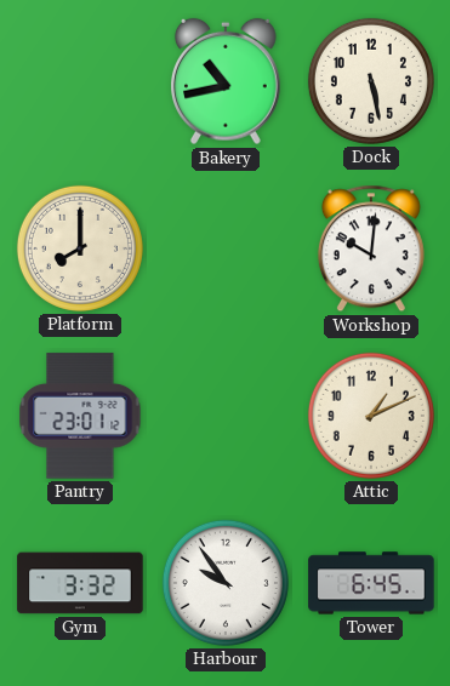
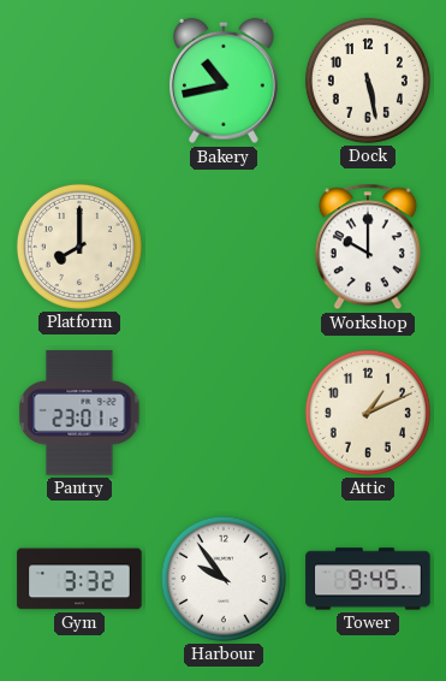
Workshop: 10:01 -> 10:00
Tower: 6:45 -> 9:45
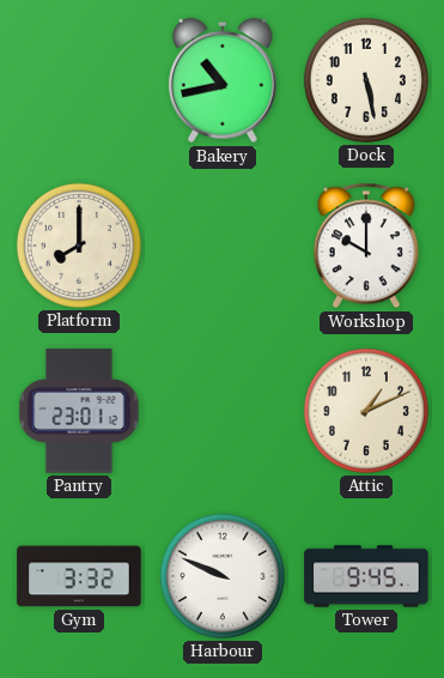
Harbour: 9:54 -> 9:49
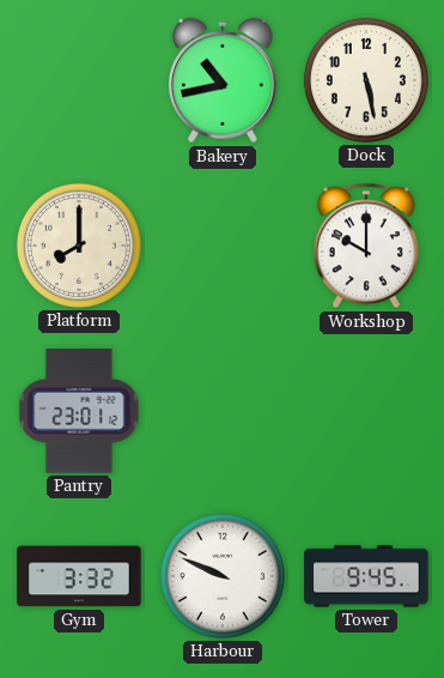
Attic: 1:11 -> none
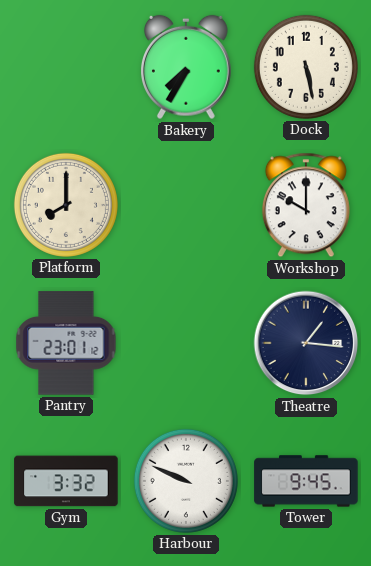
Bakery: 10:43 -> 7:35
Theatre: none -> 1:16
